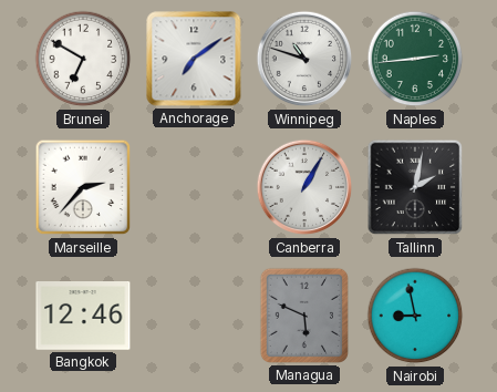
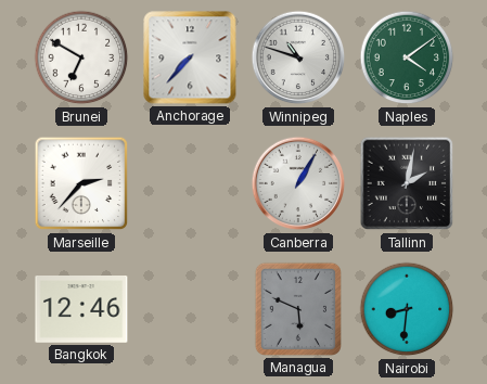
Anchorage: 7:09 -> 7:37
Naples: 2:44 -> 4:09
Nairobi: 8:58 -> 8:31
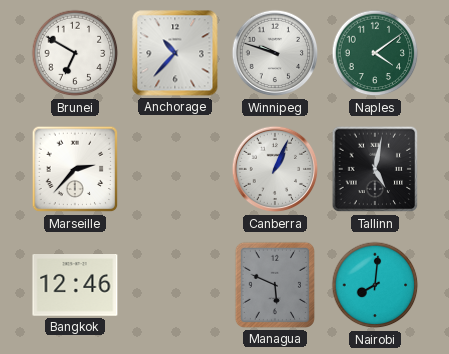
Anchorage: 7:37 -> 10:37
Winnipeg: 10:48 -> 9:48
Canberra: 1:05 -> 1:04
Tallinn: 2:02 -> 5:02
Nairobi: 8:31 -> 8:01
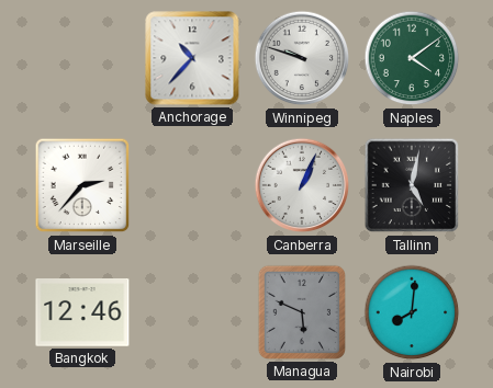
Brunei: 6:50 -> none
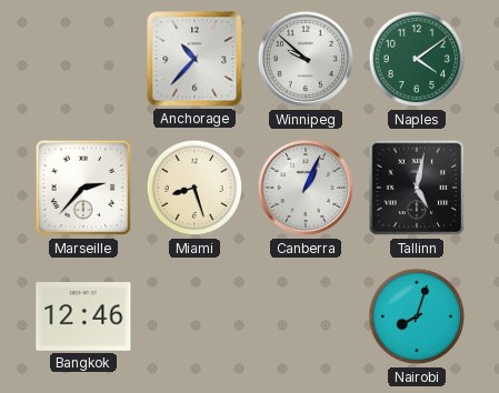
Winnipeg: 9:48 -> 9:52
Miami: none -> 8:27
Managua: 5:49 -> none
Nairobi: 8:01 -> 8:03
